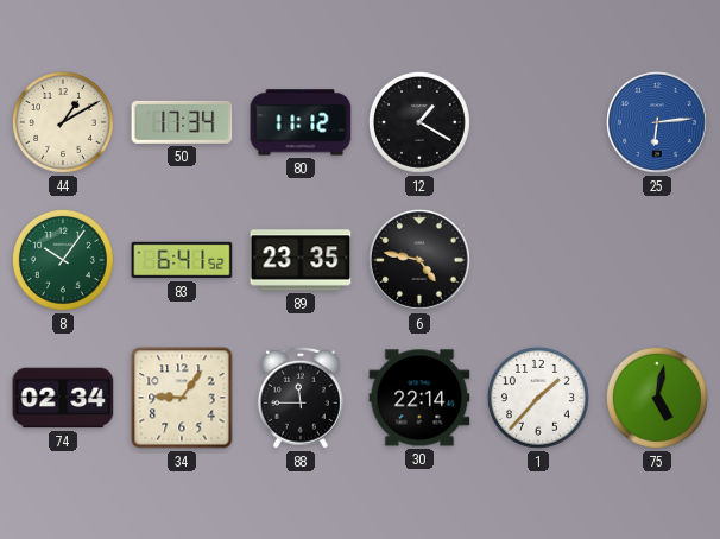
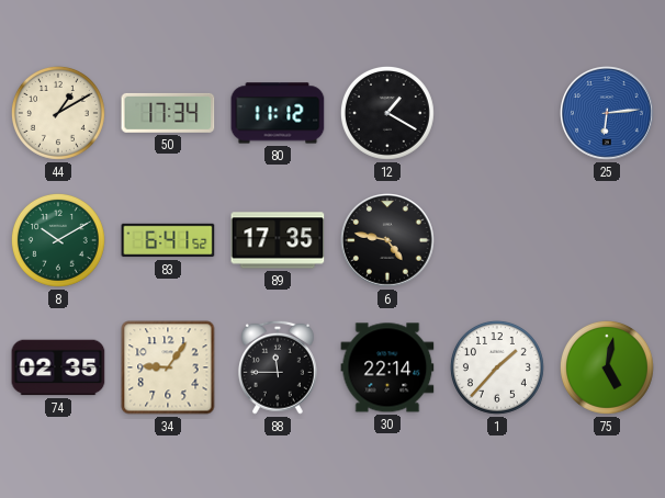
8: 10:06 -> 10:10
89: 23:35 -> 17:35
74: 02:34 -> 02:35
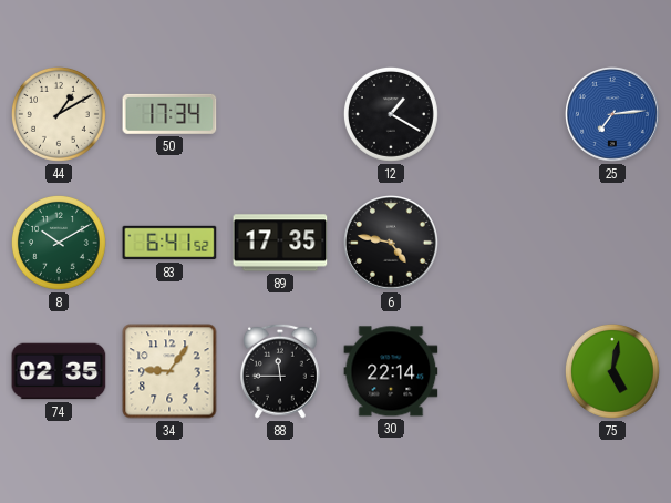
80: 11:12 -> none
25: 6:14 -> 7:14
1: 1:37 -> none
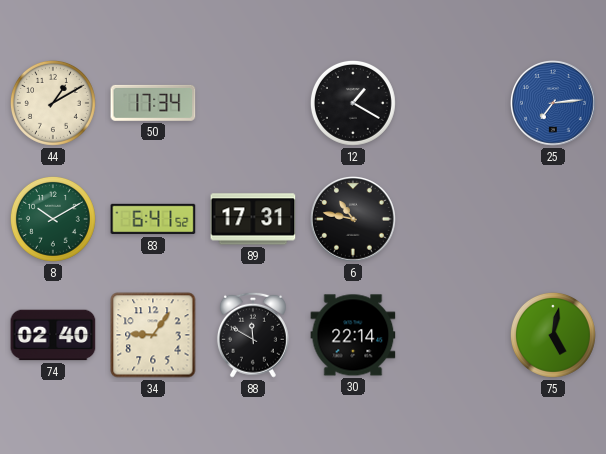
89: 17:35 -> 17:31
6: 4:47 -> 10:47
74: 02:35 -> 02:40
88: 11:45 -> 11:50
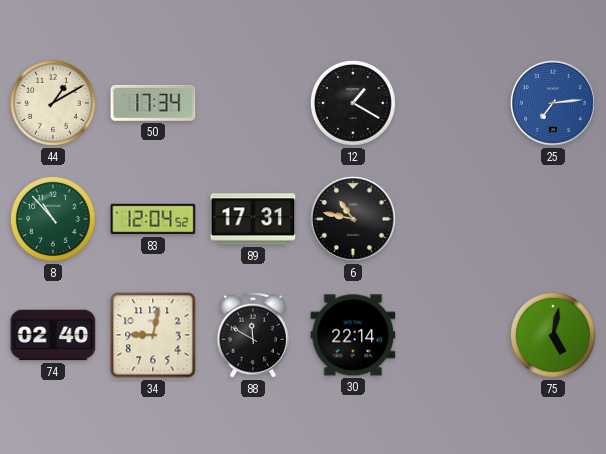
8: 10:10 -> 10:53
83: 6:41 -> 12:04
34: 9:06 -> 9:02
